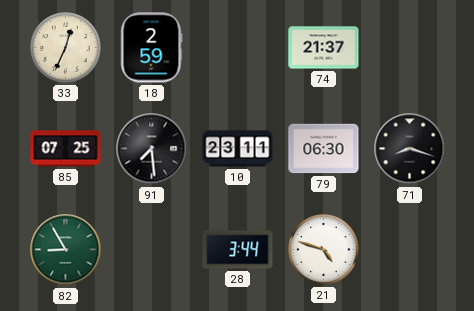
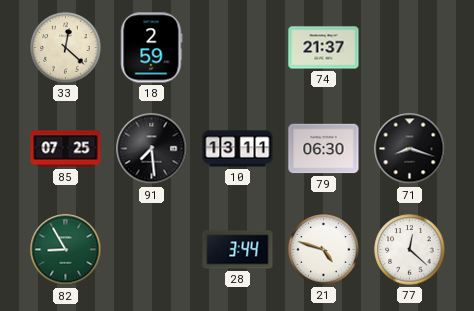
33: 12:34 -> 12:22
10: 23:11 -> 13:11
77: none -> 12:22
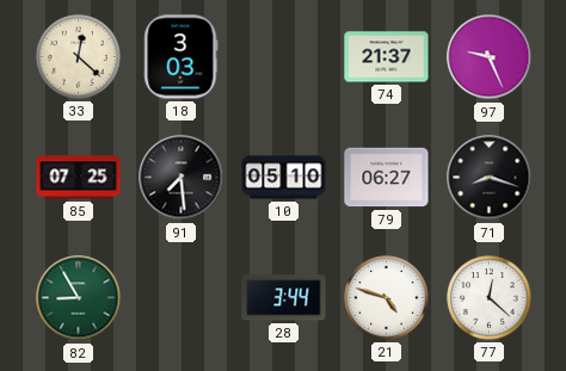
18: 2:59 -> 3:03
97: none -> 9:26
10: 13:11 -> 05:10
79: 06:30 -> 06:27
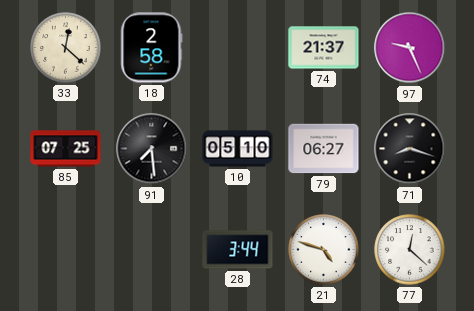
18: 3:03 -> 2:58
82: 8:55 -> none
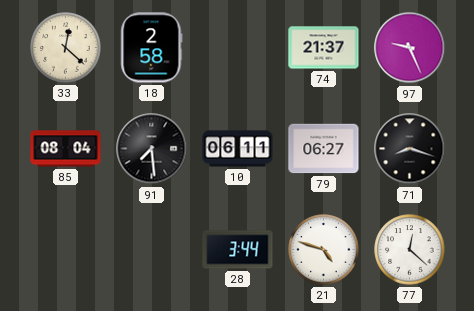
85: 07:25 -> 08:04
10: 05:10 -> 06:11
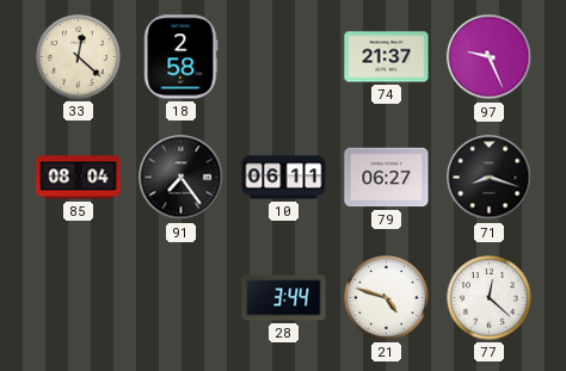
91: 7:29 -> 7:24
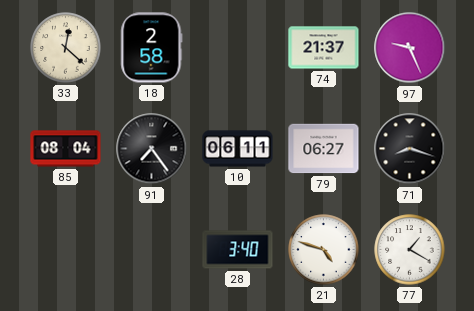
28: 3:44 -> 3:40
77: 12:22 -> 1:20
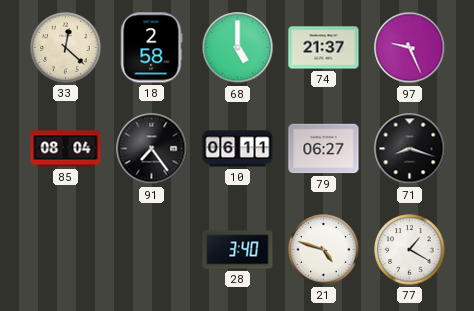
68: none -> 5:00
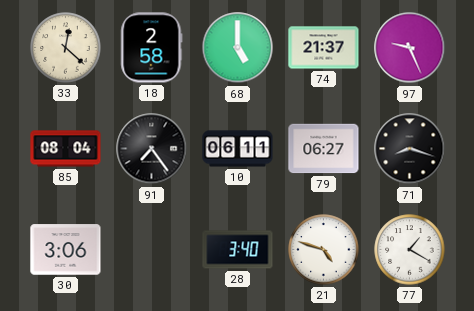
30: none -> 3:06
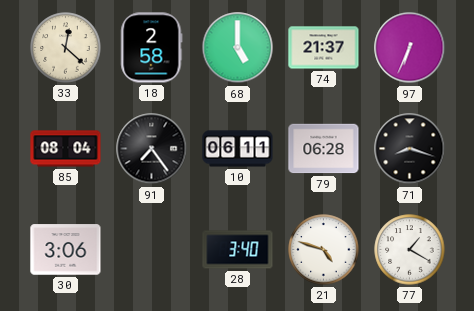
97: 9:26 -> 6:34
79: 06:27 -> 06:28
